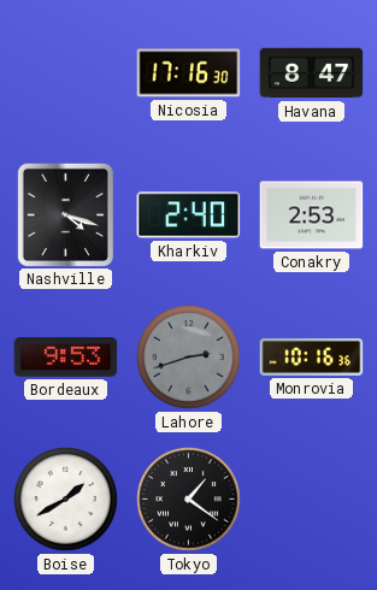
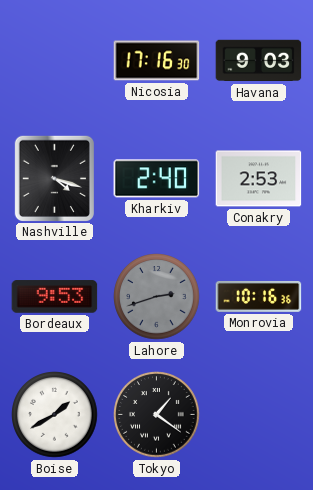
Havana: 8:47 -> 9:03
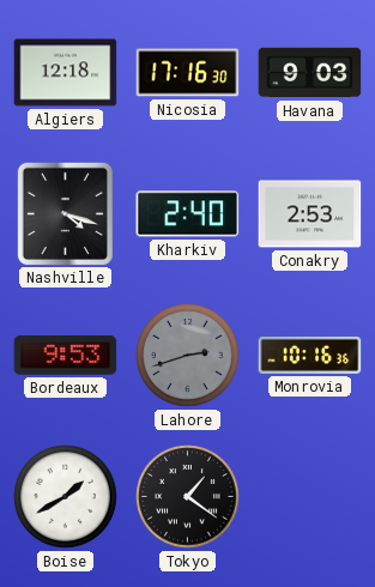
Algiers: none -> 12:18
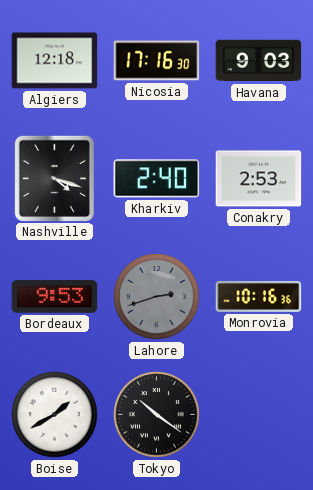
Tokyo: 1:21 -> 10:21
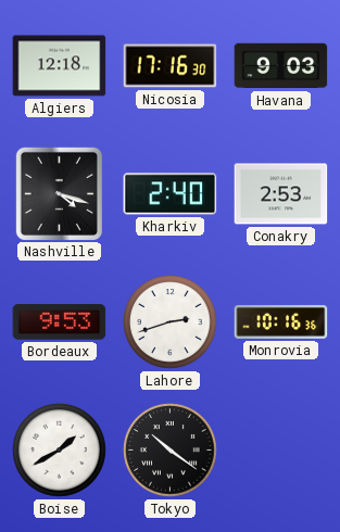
Lahore dial: grey -> white
